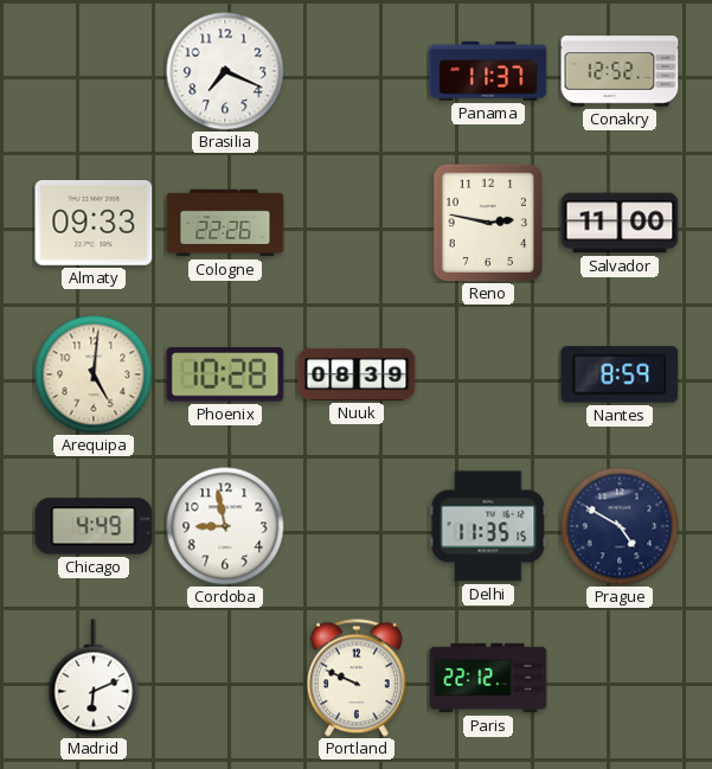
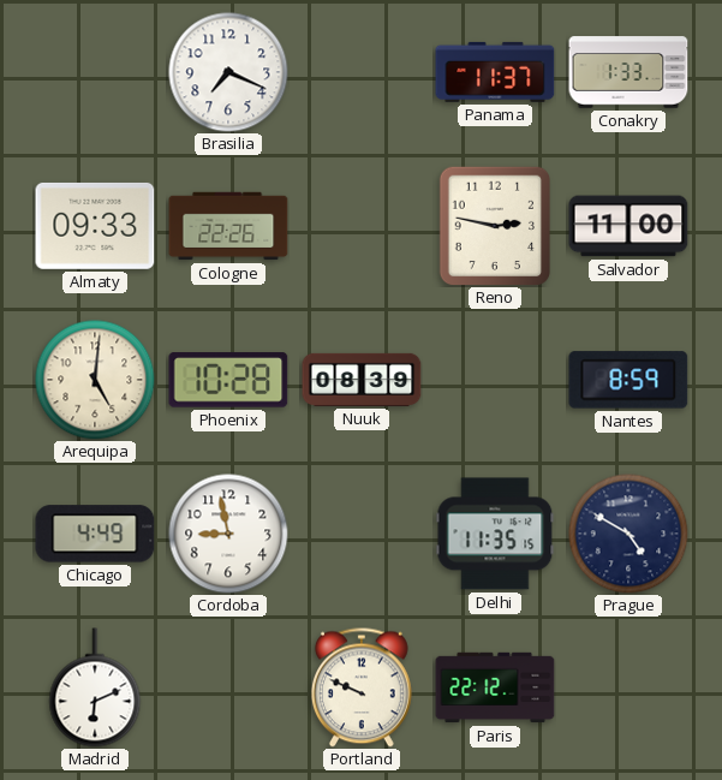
Conakry: 12:52 -> 1:33
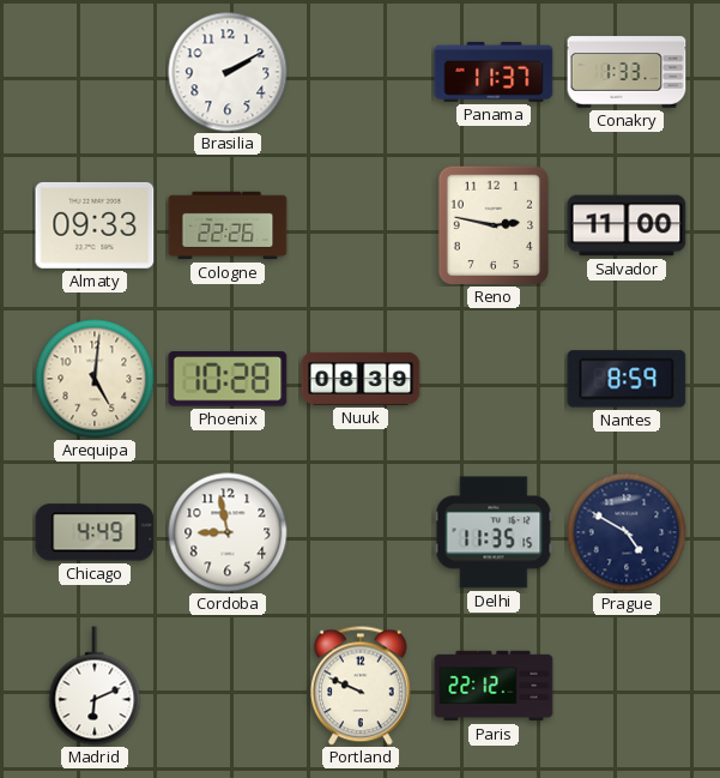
Brasilia: 7:19 -> 2:10
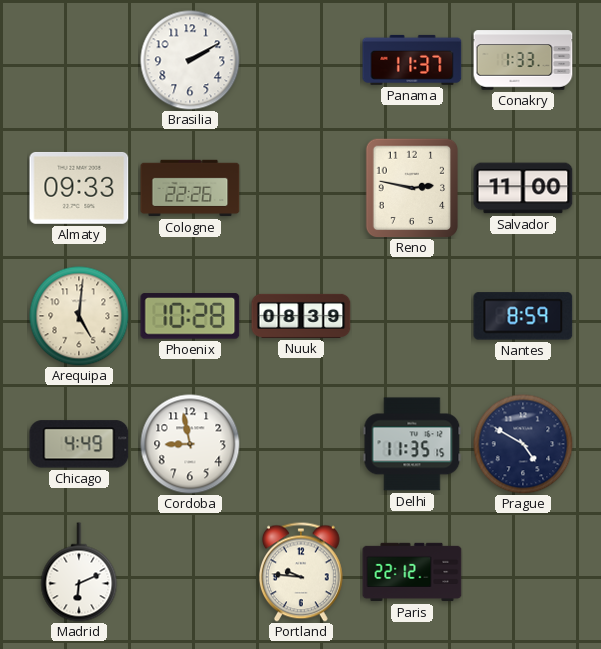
Portland: 9:49 -> 9:46
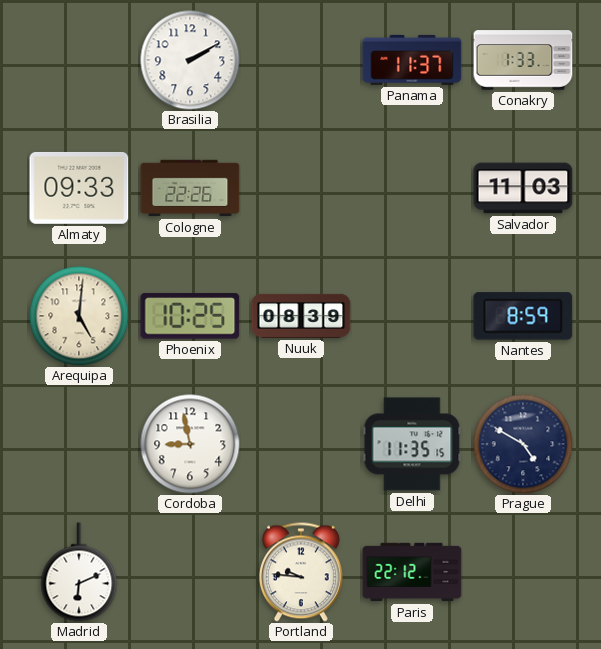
Reno: 2:47 -> none
Salvador: 11:00 -> 11:03
Phoenix: 10:28 -> 10:25
Chicago: 4:49 -> none
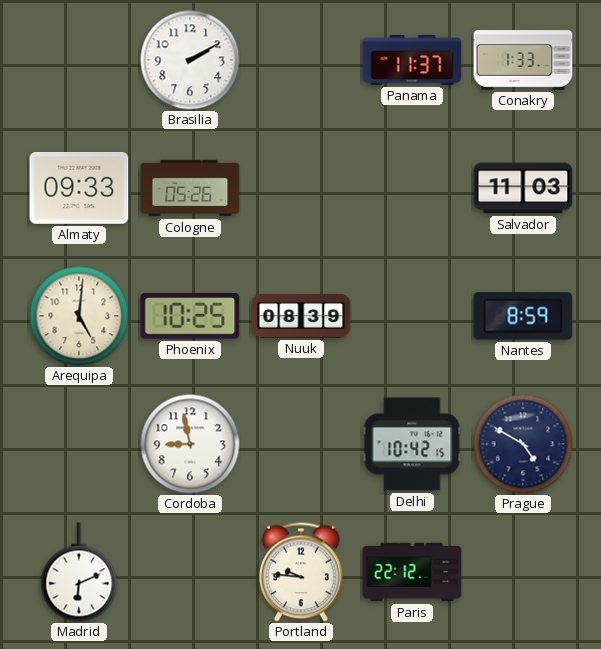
Cologne: 22:26 -> 05:26
Delhi: 11:35 -> 10:42
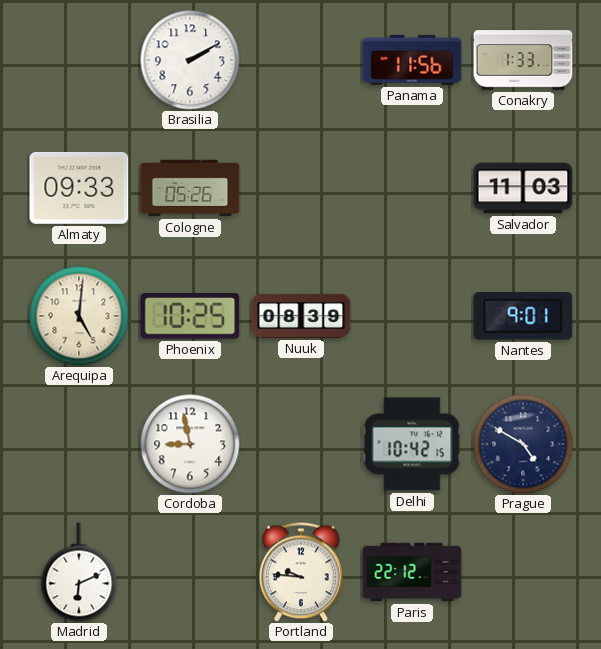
Panama: 11:37 -> 11:56
Nantes: 8:59 -> 9:01
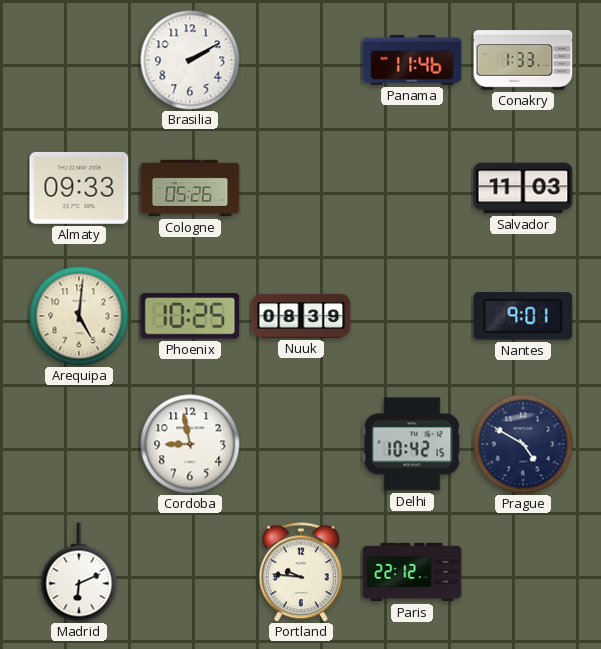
Panama: 11:56 -> 11:46
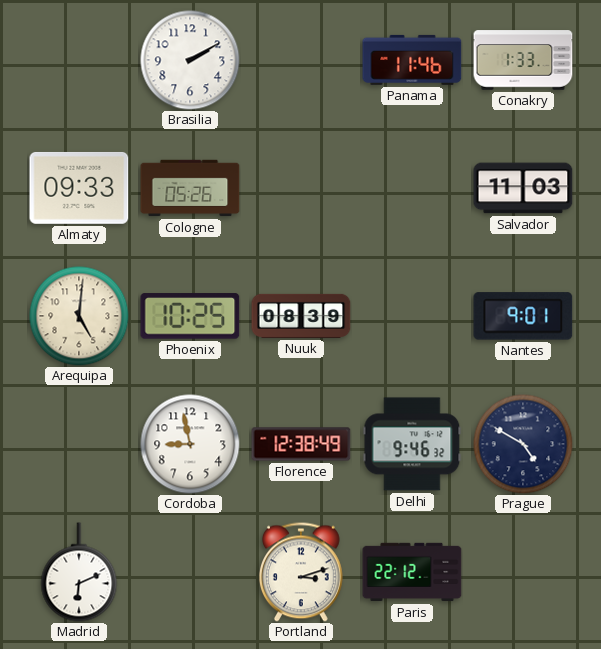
Florence: none -> 12:38
Delhi: 10:42 -> 9:46
Portland: 9:46 -> 3:12
